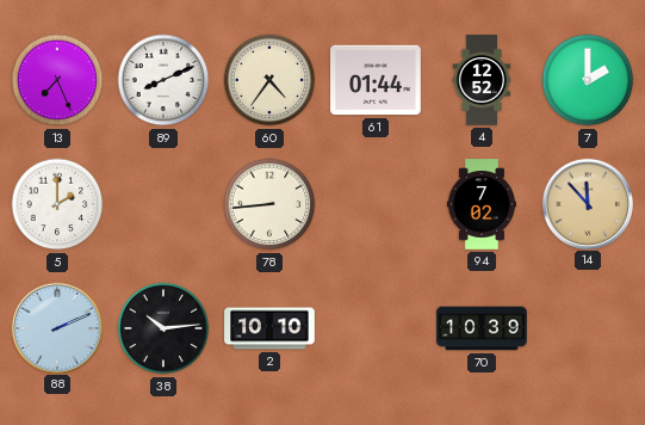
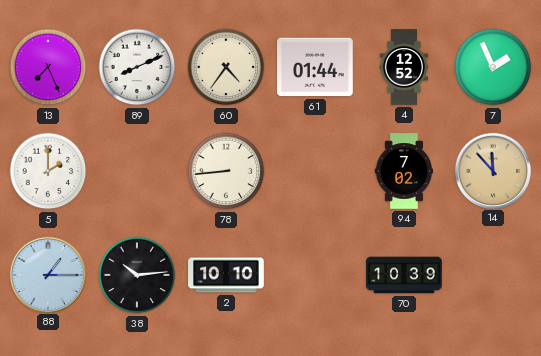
7: 2:00 -> 1:56
88: 2:11 -> 1:15
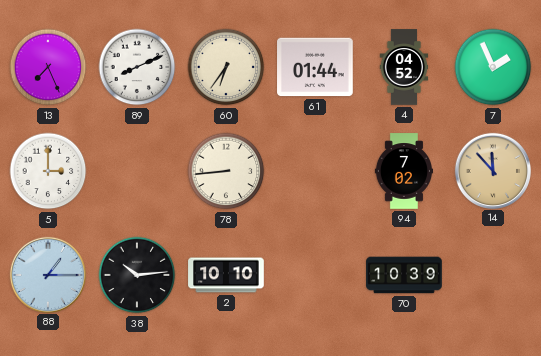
60: 4:36 -> 6:36
4: 12:52 -> 04:52
5: 2:00 -> 3:00
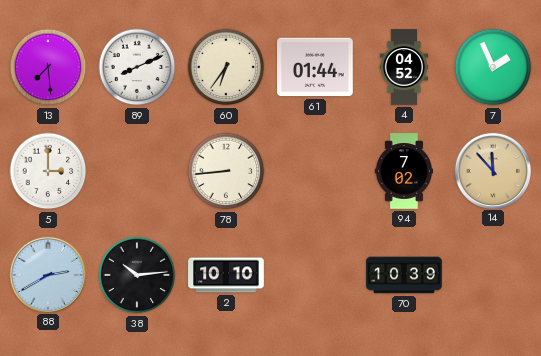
13: 7:26 -> 7:29
88: 1:15 -> 2:40
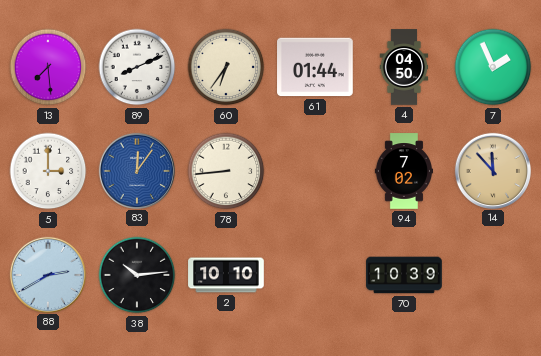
4: 04:52 -> 04:50
83: none -> 12:06
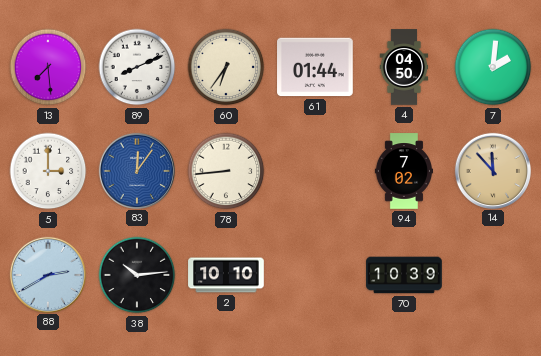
7: 1:56 -> 2:01
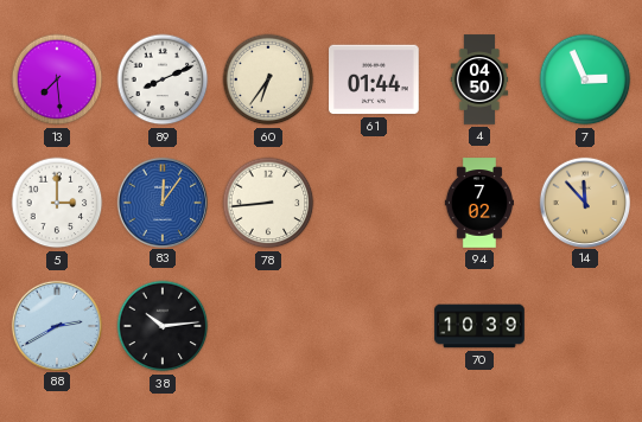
7: 2:01 -> 2:56
2: 10:10 -> none
